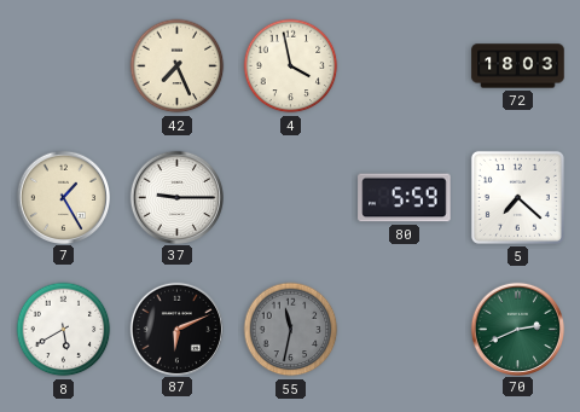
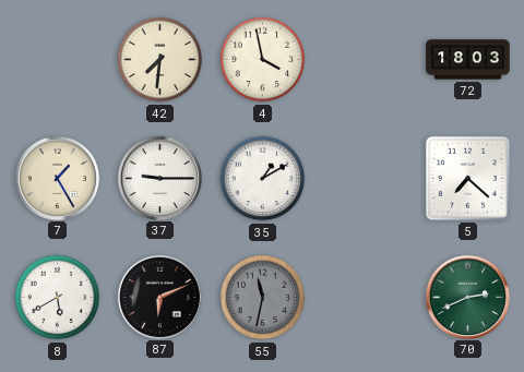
42: 7:26 -> 7:31
35: none -> 1:10
80: 5:59 -> none
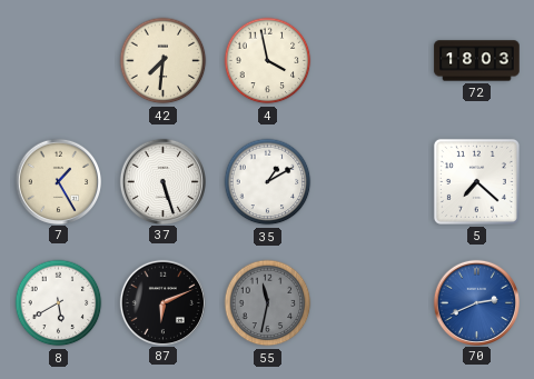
37: 9:15 -> 5:27
70 dial: green -> blue
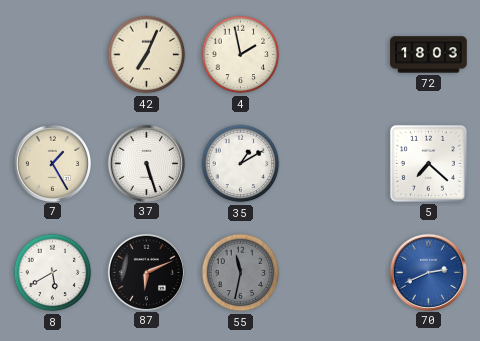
42: 7:31 -> 7:04
4: 3:58 -> 1:58
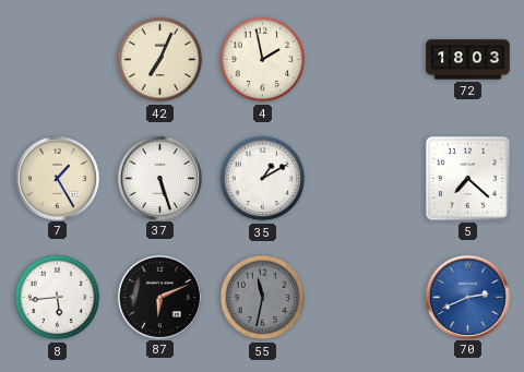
8: 5:40 -> 5:44
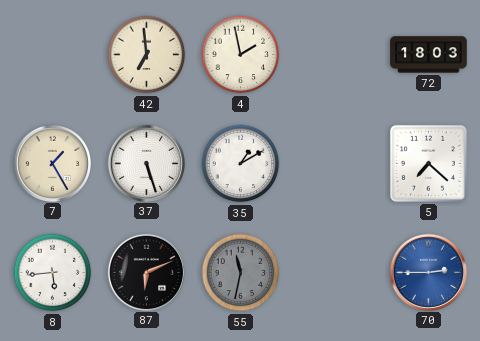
42: 7:04 -> 6:59
70: 2:41 -> 2:45
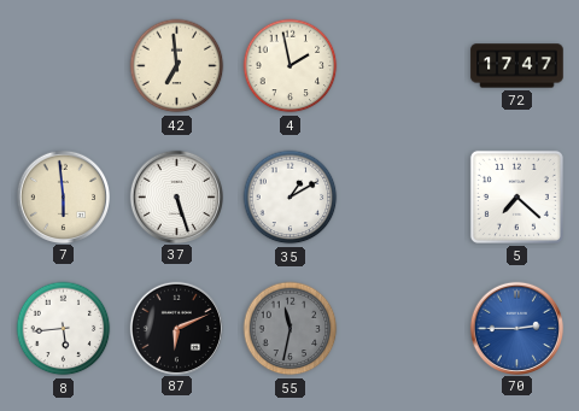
72: 18:03 -> 17:47
7: 1:25 -> 5:59
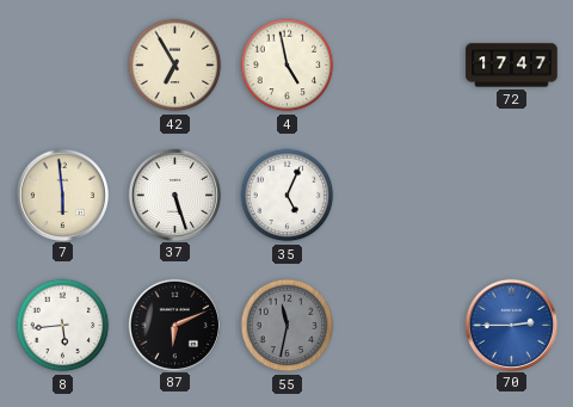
42: 6:59 -> 6:55
4: 1:58 -> 4:58
35: 1:10 -> 5:04
5: 7:22 -> none
